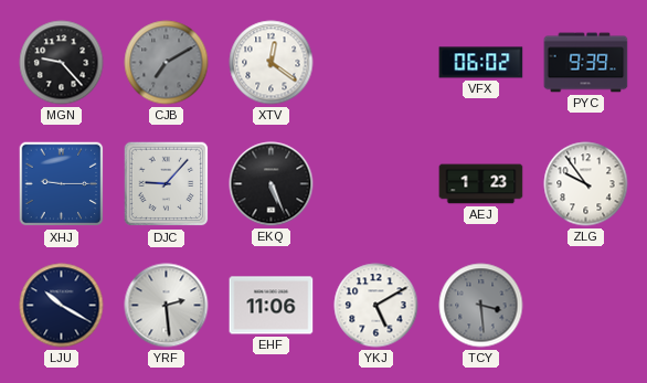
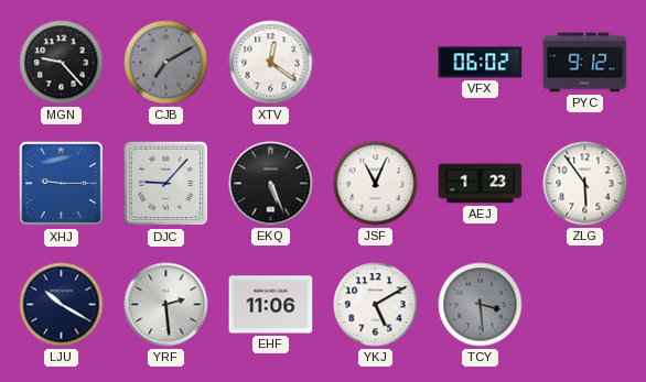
PYC: 9:39 -> 9:12
JSF: none -> 11:04
ZLG: 9:54 -> 5:54
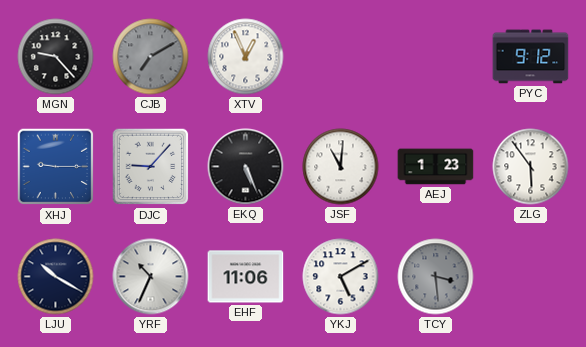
XTV: 12:21 -> 12:56
VFX: 06:02 -> none
JSF: 11:04 -> 11:01
YRF: 2:29 -> 10:34
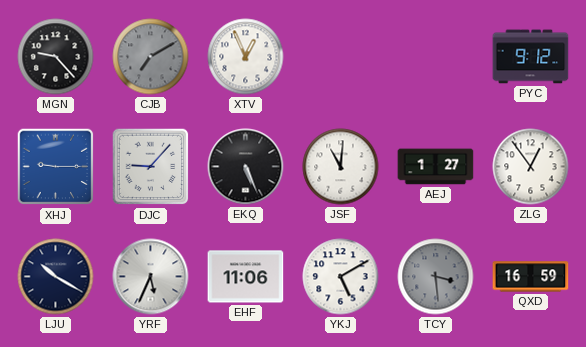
AEJ: 1:23 -> 1:27
ZLG: 5:54 -> 12:54
YRF: 10:34 -> 5:34
QXD: none -> 16:59
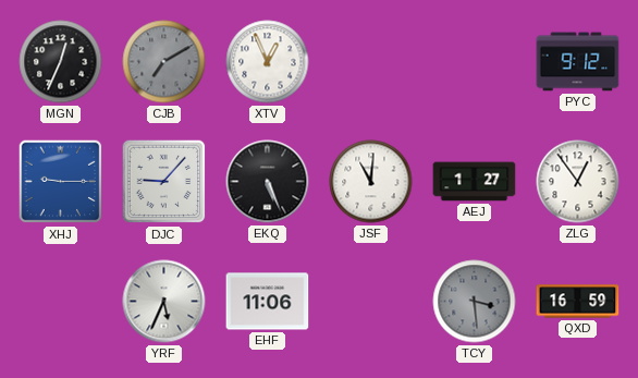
MGN: 9:23 -> 12:34
LJU: 10:20 -> none
YKJ: 5:10 -> none
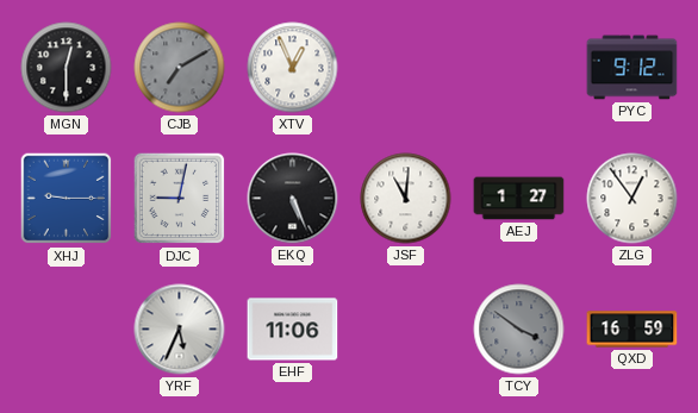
MGN: 12:34 -> 12:30
DJC: 9:07 -> 9:02
TCY: 3:29 -> 3:51
